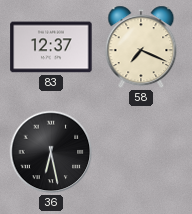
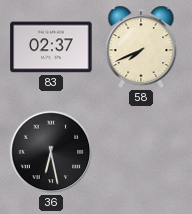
83: 12:37 -> 02:37
58: 7:19 -> 7:41
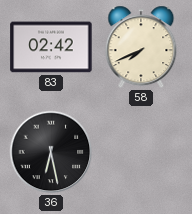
83: 02:37 -> 02:42
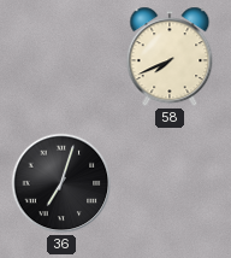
83: 02:42 -> none
36: 6:28 -> 7:03
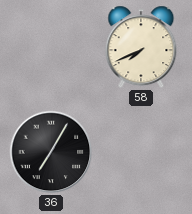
36: 7:03 -> 7:05
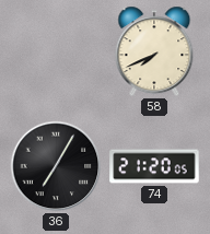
74: none -> 21:20
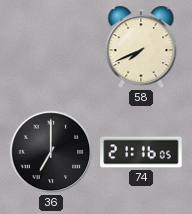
36: 7:05 -> 7:00
74: 21:20 -> 21:16
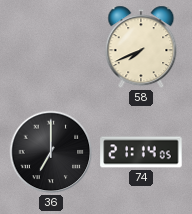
74: 21:16 -> 21:14
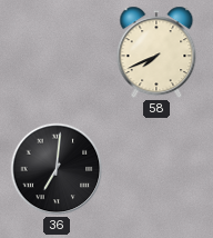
36: 7:00 -> 7:01
74: 21:14 -> none
